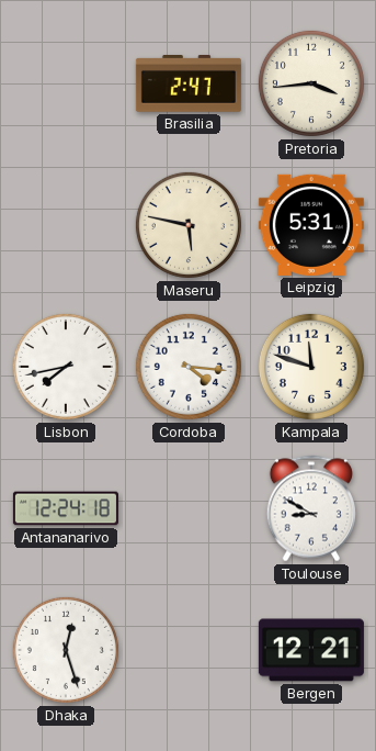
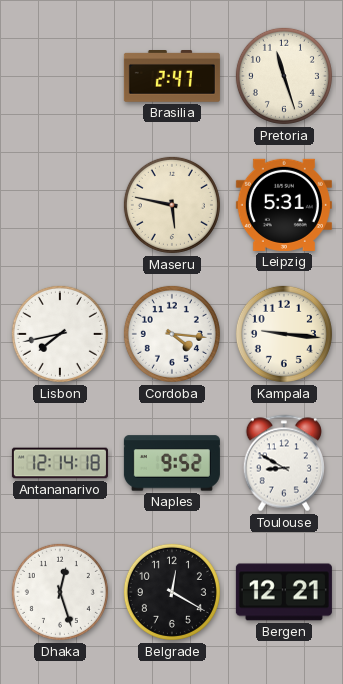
Pretoria: 3:44 -> 11:27
Kampala: 11:48 -> 9:16
Antananarivo: 12:24 -> 12:14
Naples: none -> 9:52
Belgrade: none -> 12:20
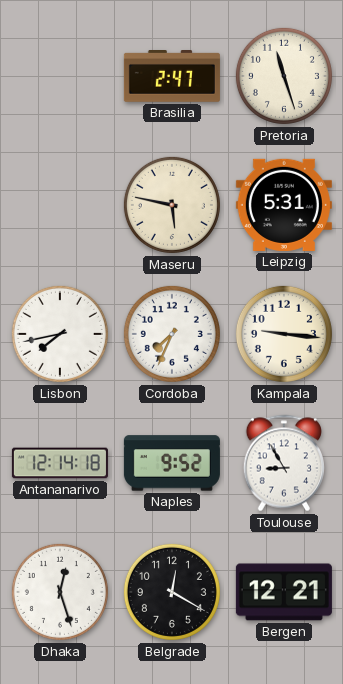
Cordoba: 4:16 -> 7:34
Toulouse: 8:50 -> 8:55
